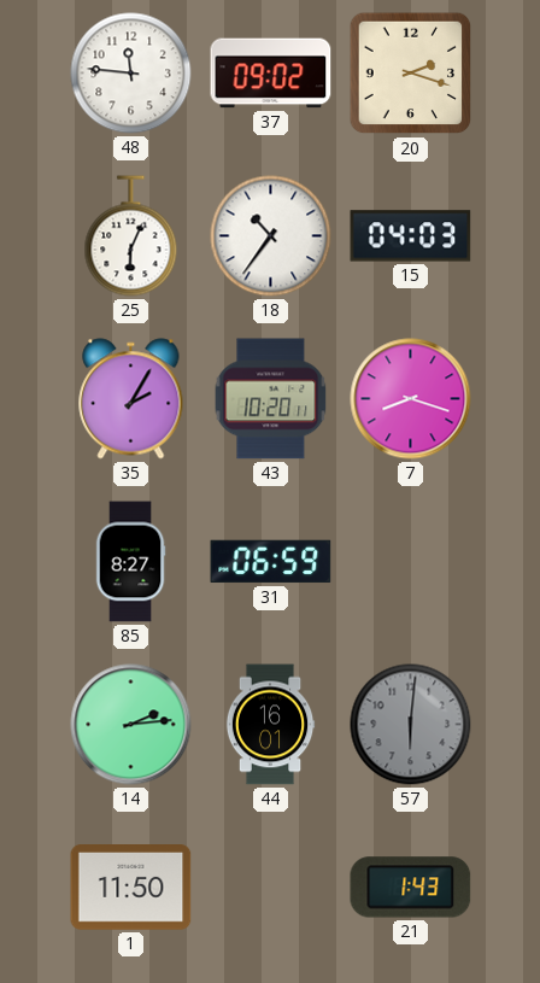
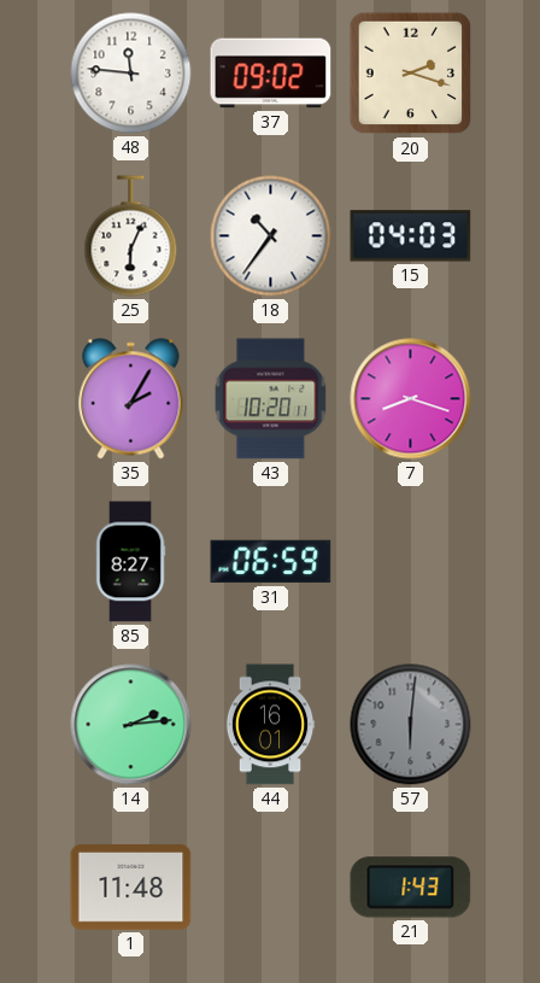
1: 11:50 -> 11:48
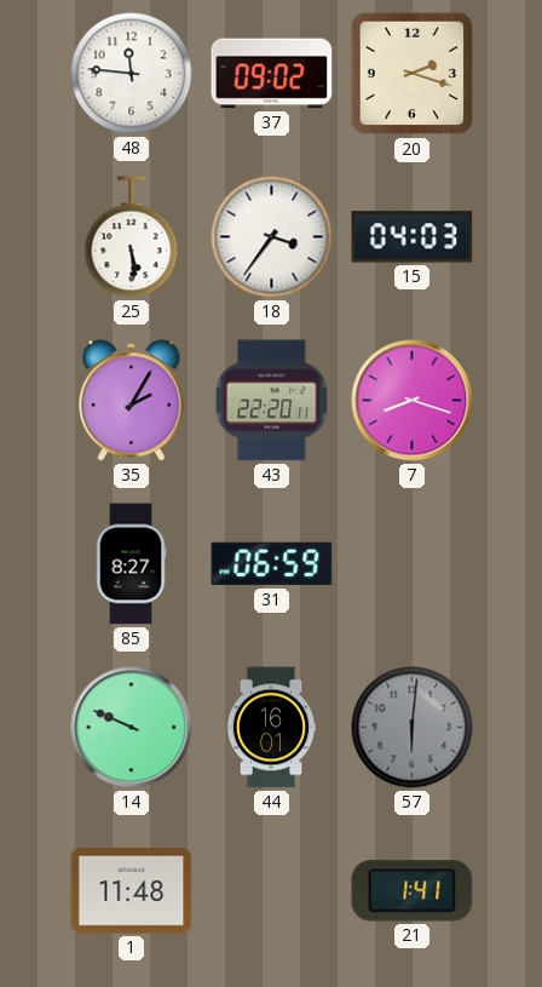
25: 6:04 -> 5:29
18: 10:36 -> 3:36
43: 10:20 -> 22:20
14: 2:14 -> 9:49
21: 1:43 -> 1:41
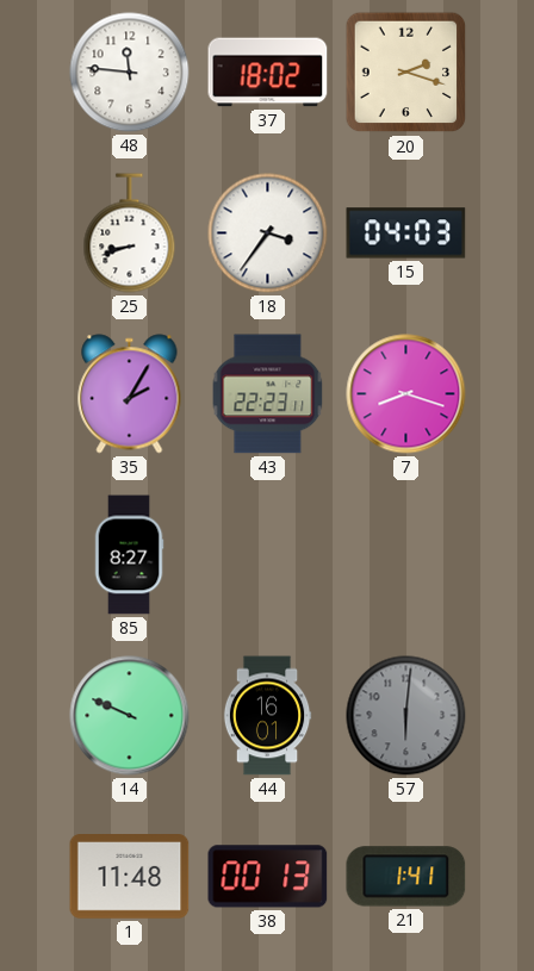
37: 09:02 -> 18:02
25: 5:29 -> 8:42
43: 22:20 -> 22:23
31: 06:59 -> none
38: none -> 00:13
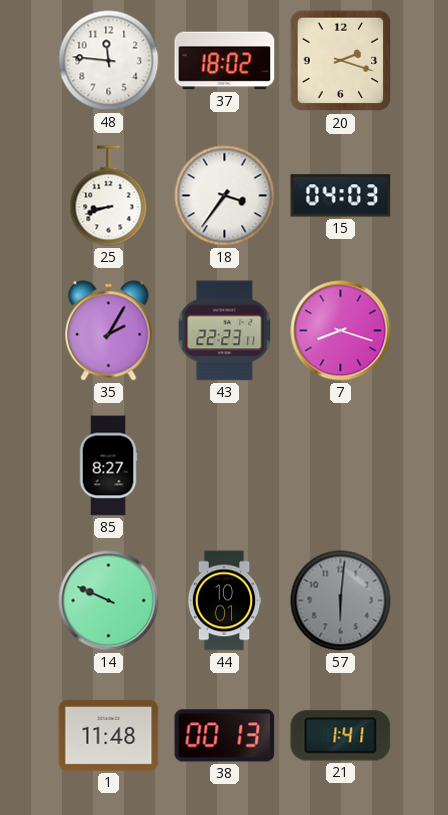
44: 16:01 -> 10:01
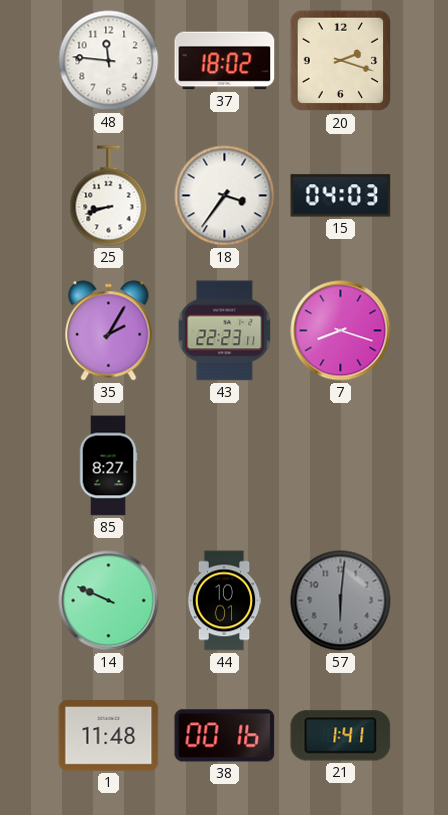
38: 00:13 -> 00:16
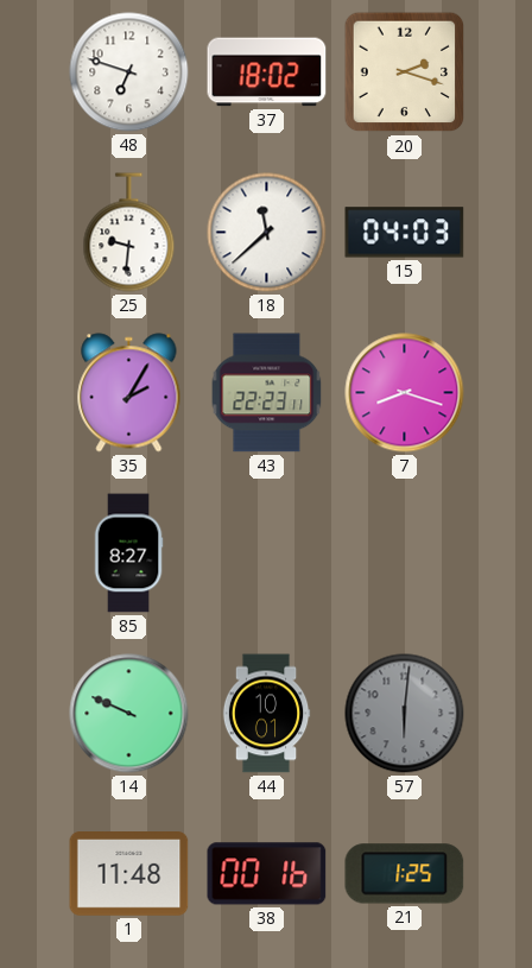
48: 11:46 -> 6:48
25: 8:42 -> 9:31
18: 3:36 -> 11:38
21: 1:41 -> 1:25
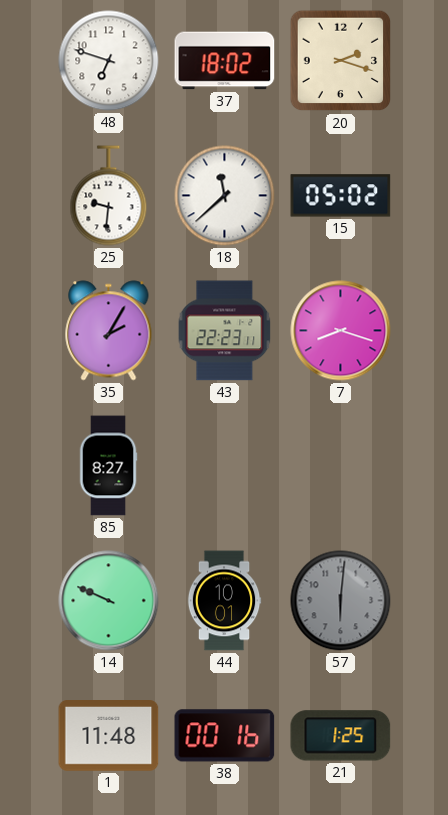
15: 04:03 -> 05:02
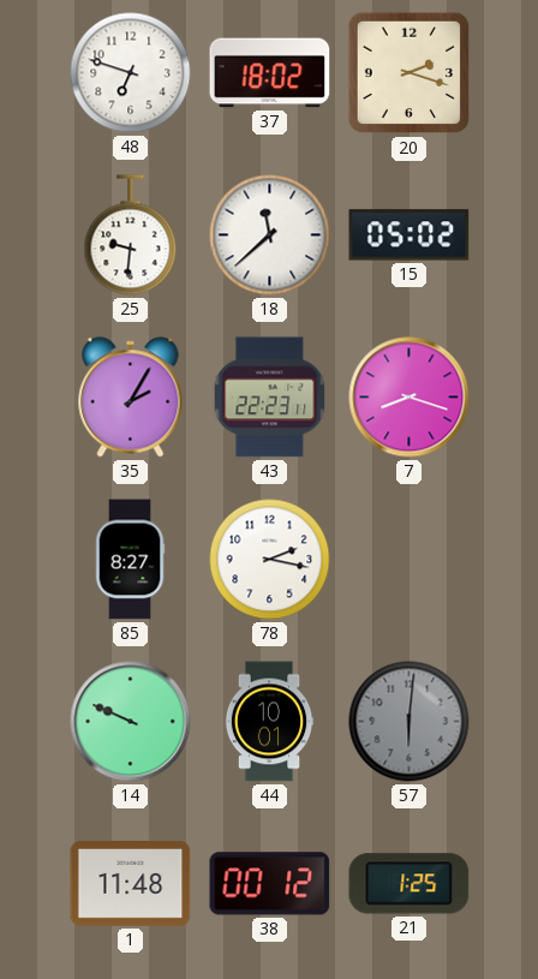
78: none -> 2:17
38: 00:16 -> 00:12
